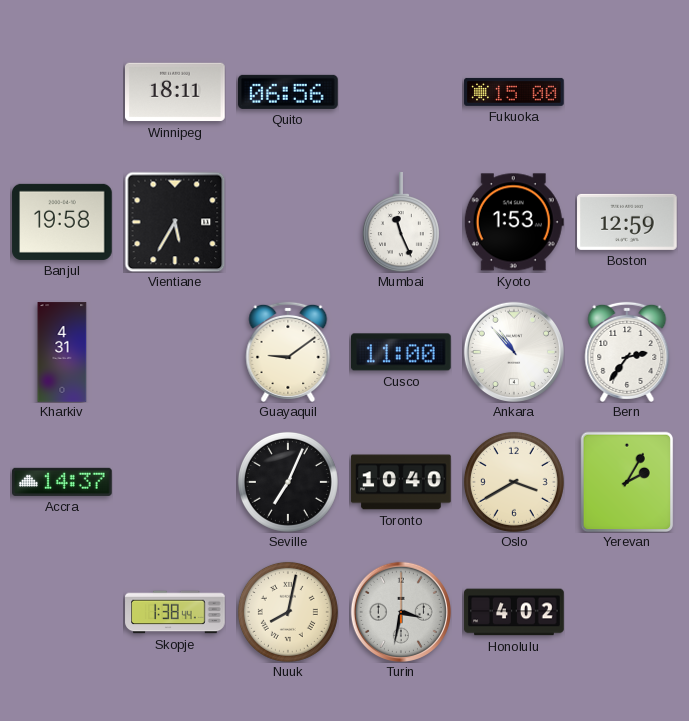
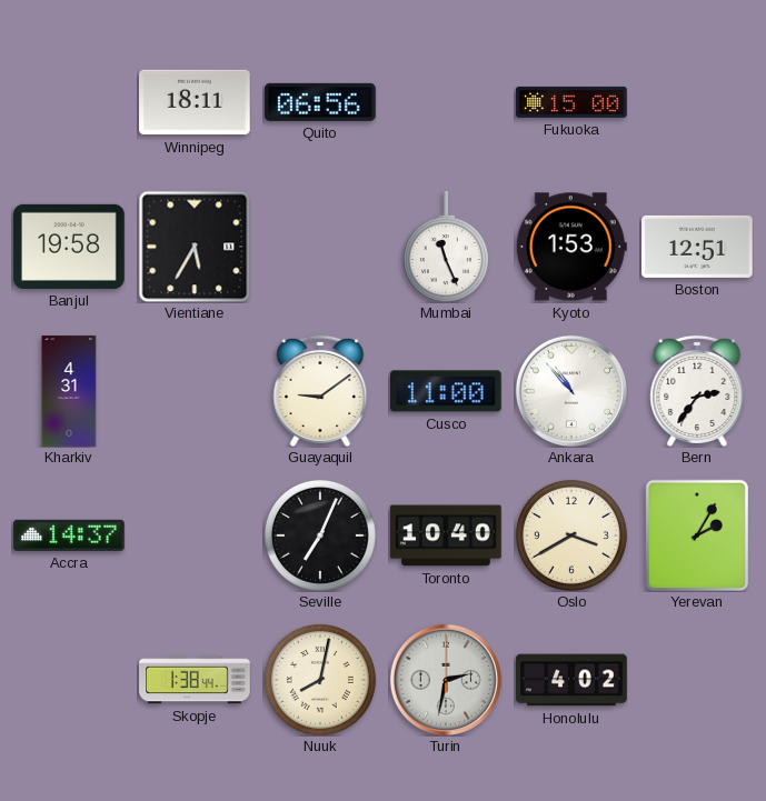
Boston: 12:59 -> 12:51
Turin: 3:32 -> 2:32
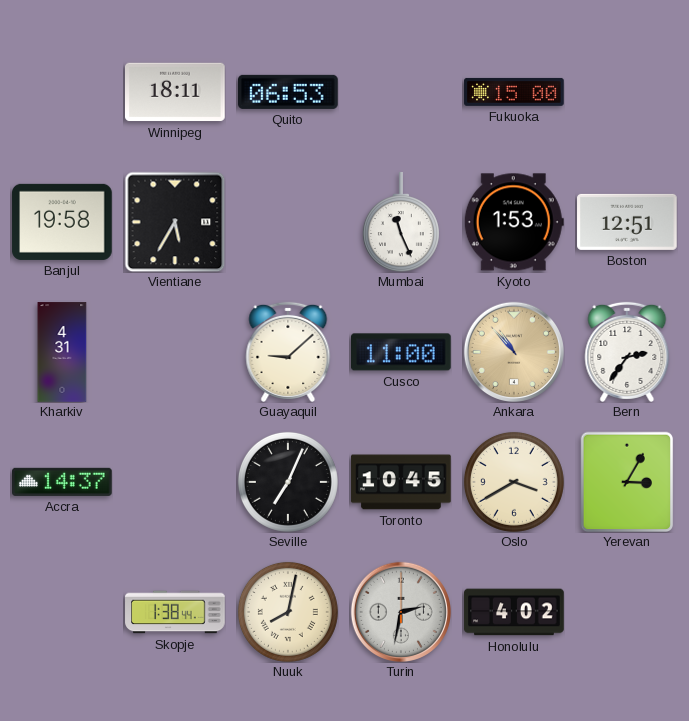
Quito: 06:56 -> 06:53
Guayaquil: 9:09 -> 9:08
Ankara dial: white -> champagne
Toronto: 10:40 -> 10:45
Yerevan: 2:05 -> 3:05
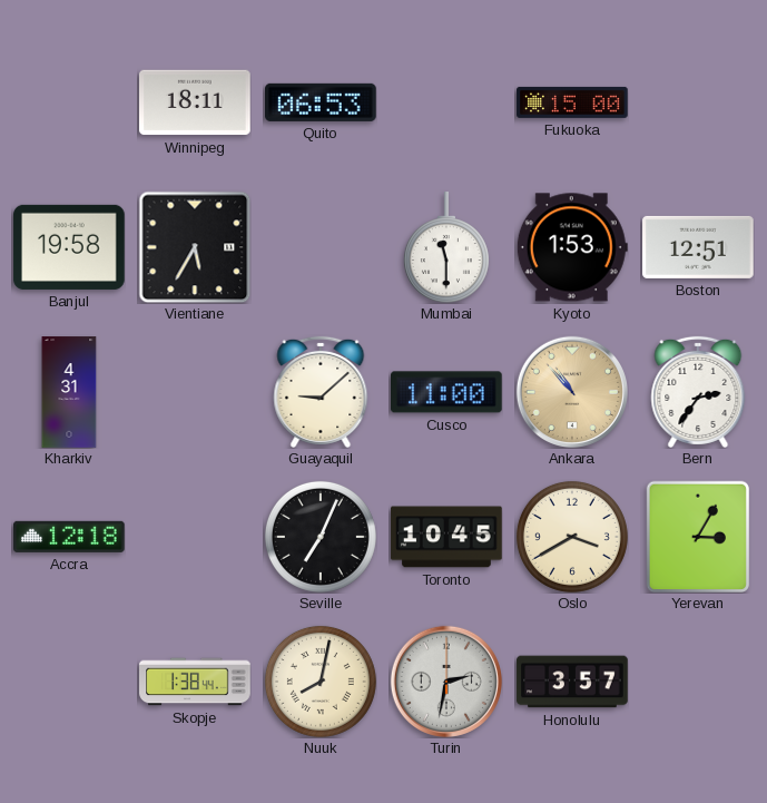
Mumbai: 11:26 -> 11:30
Accra: 14:37 -> 12:18
Honolulu: 4:02 -> 3:57
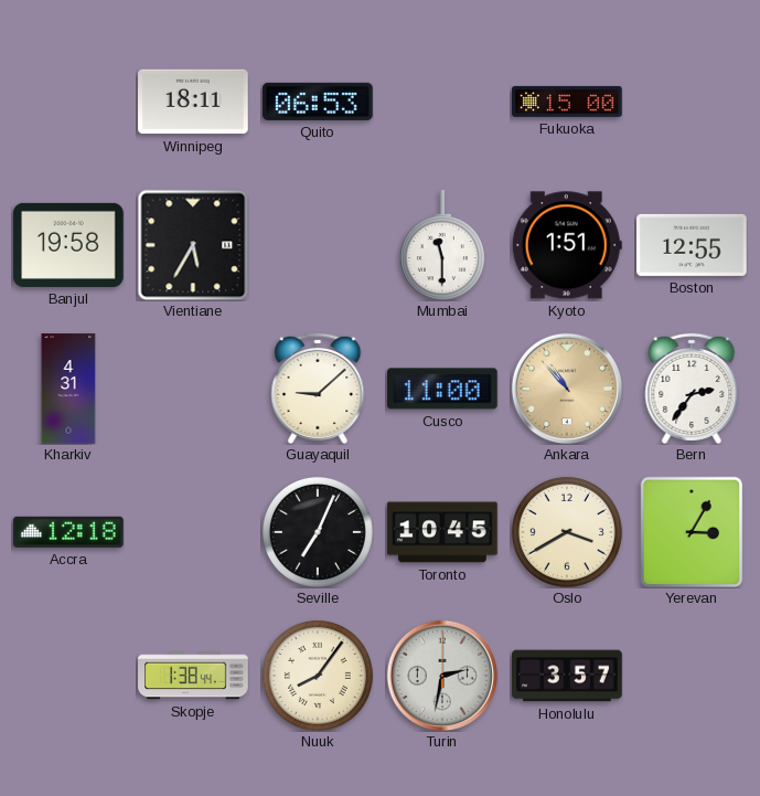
Kyoto: 1:53 -> 1:51
Boston: 12:51 -> 12:55
Nuuk: 8:02 -> 8:06
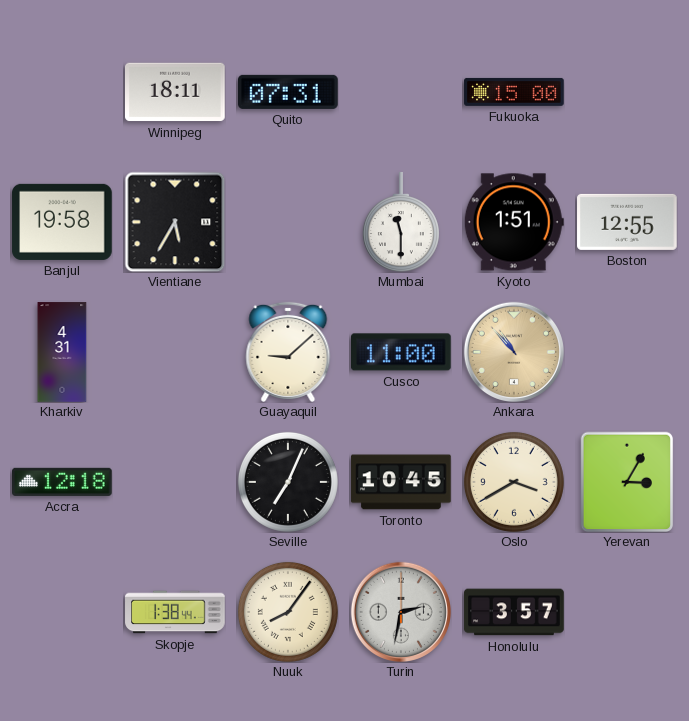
Quito: 06:53 -> 07:31
Bern: 2:36 -> none
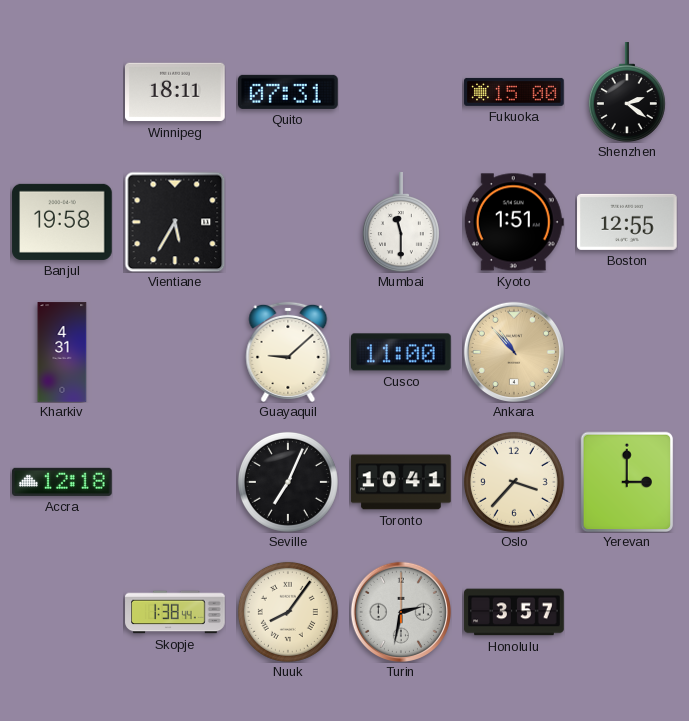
Shenzhen: none -> 2:21
Toronto: 10:45 -> 10:41
Oslo: 3:40 -> 3:37
Yerevan: 3:05 -> 3:00
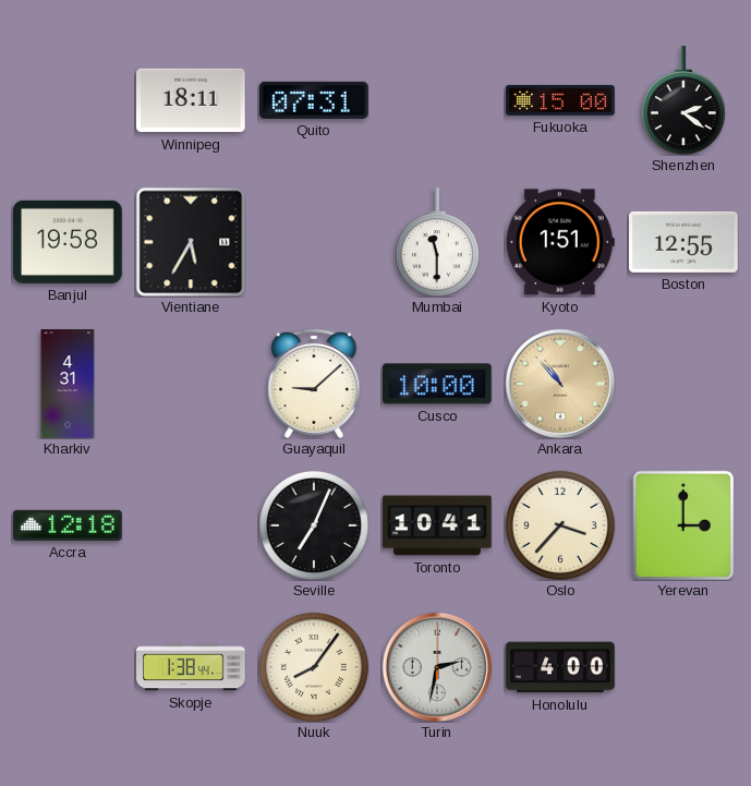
Cusco: 11:00 -> 10:00
Honolulu: 3:57 -> 4:00
